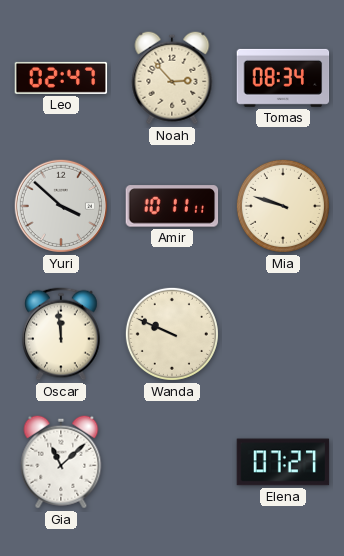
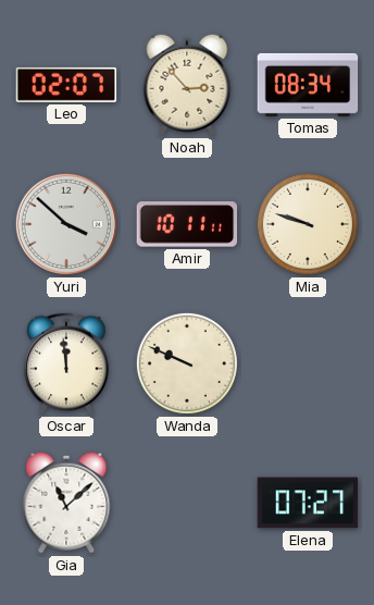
Leo: 02:47 -> 02:07
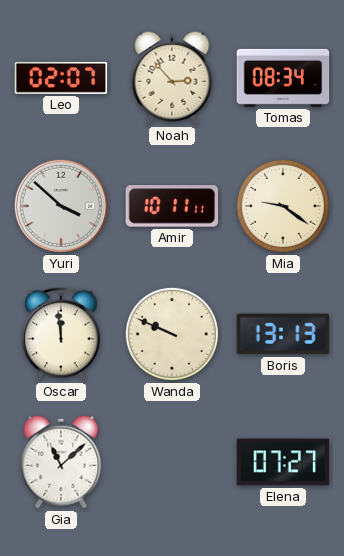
Mia: 9:48 -> 9:21
Boris: none -> 13:13
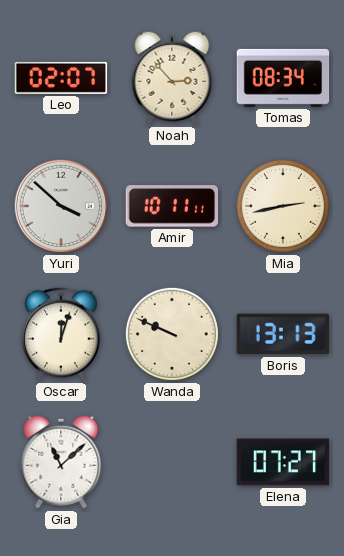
Mia: 9:21 -> 2:43
Oscar: 11:59 -> 12:03
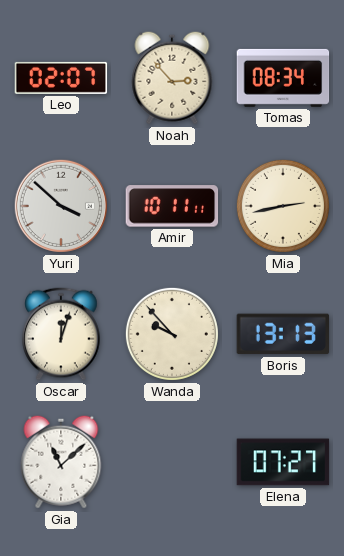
Wanda: 9:49 -> 9:53
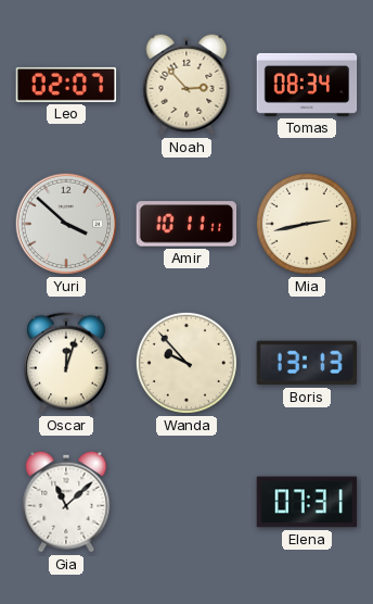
Elena: 07:27 -> 07:31
